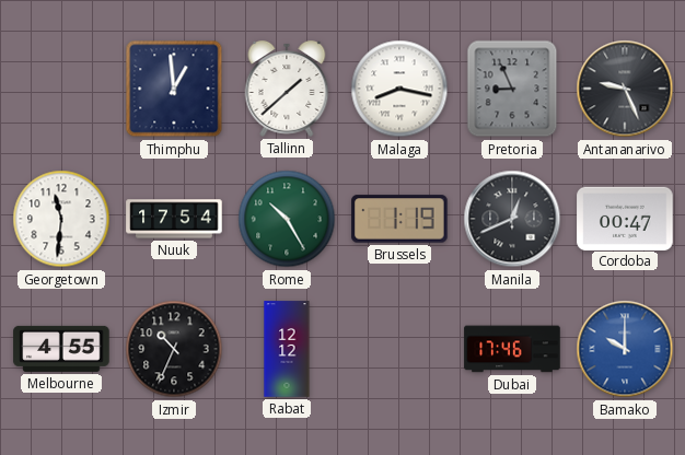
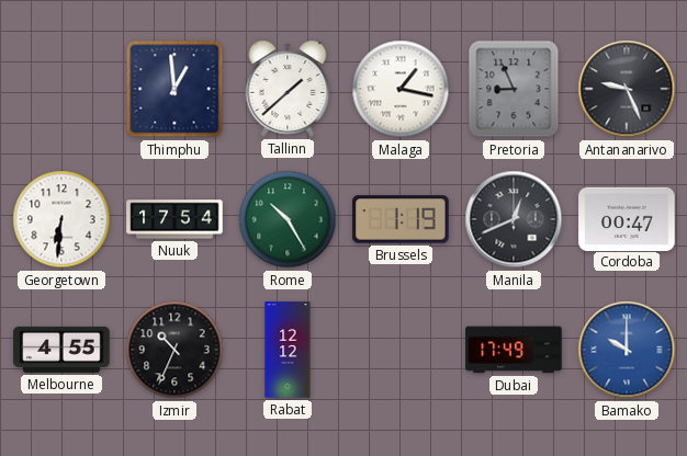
Malaga: 8:17 -> 1:17
Georgetown: 11:31 -> 6:31
Dubai: 17:46 -> 17:49
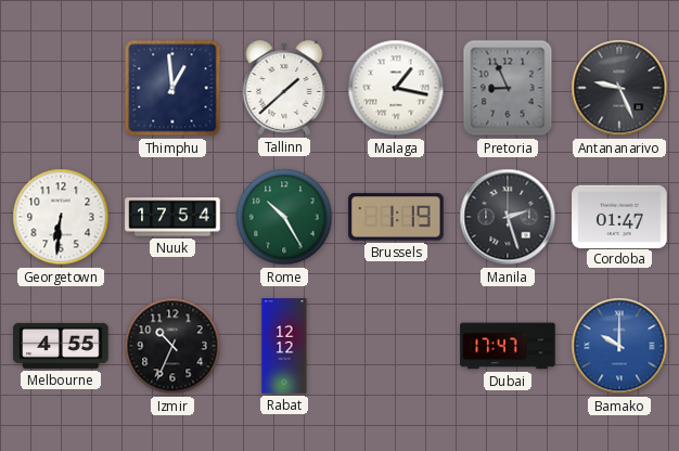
Manila: 12:41 -> 2:27
Cordoba: 00:47 -> 01:47
Dubai: 17:49 -> 17:47
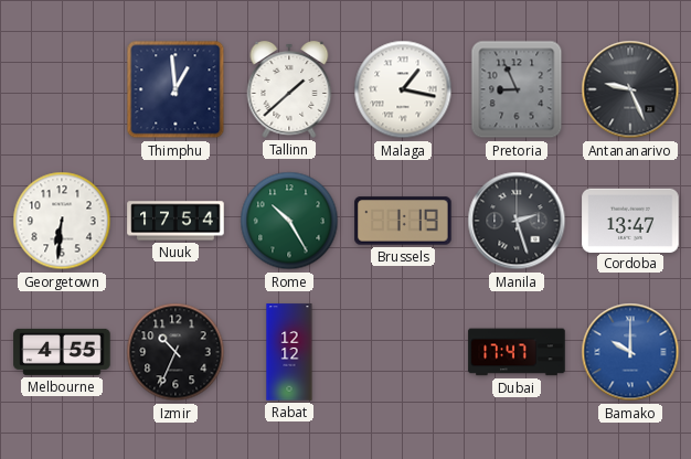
Cordoba: 01:47 -> 13:47
